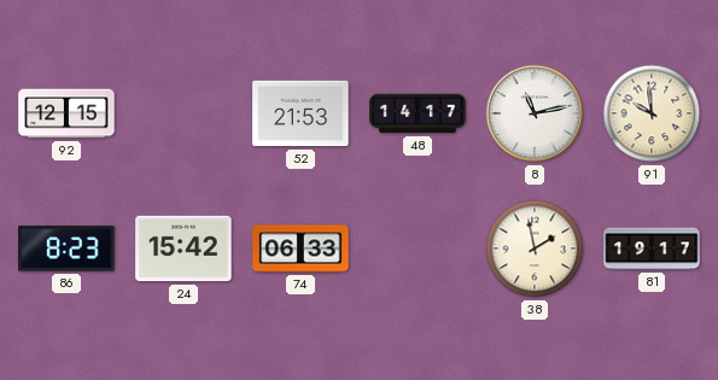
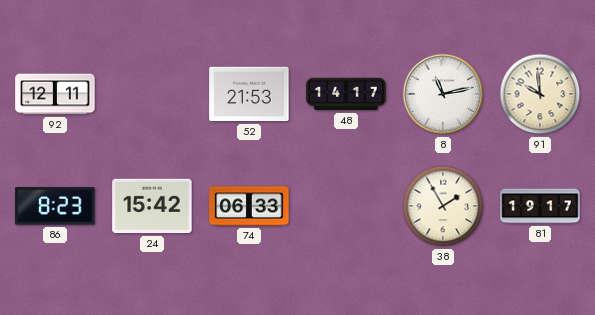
92: 12:15 -> 12:11
38: 1:58 -> 1:55
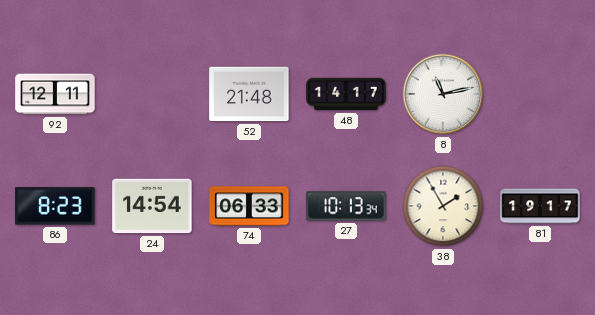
52: 21:53 -> 21:48
91: 9:59 -> none
24: 15:42 -> 14:54
27: none -> 10:13
